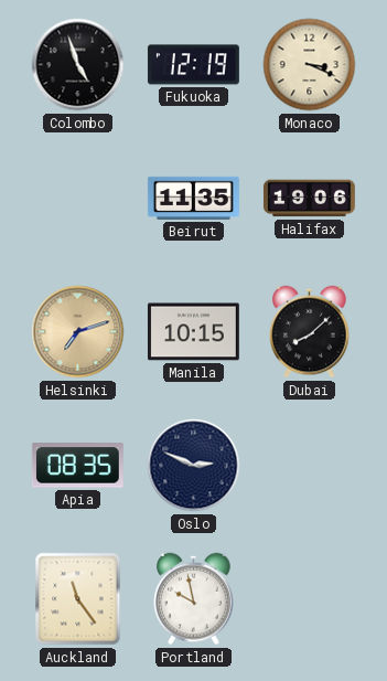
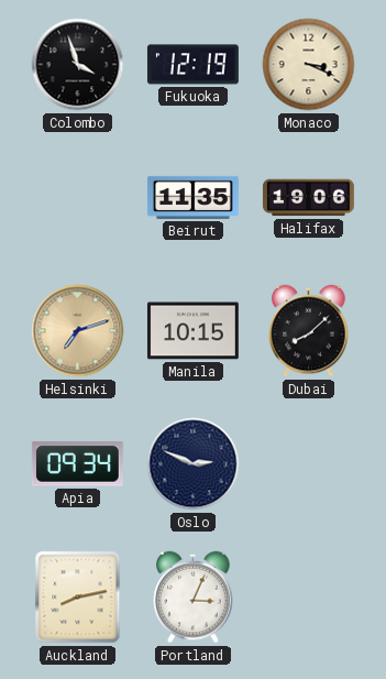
Colombo: 4:57 -> 3:57
Apia: 08:35 -> 09:34
Auckland: 11:24 -> 8:13
Portland: 9:58 -> 3:04
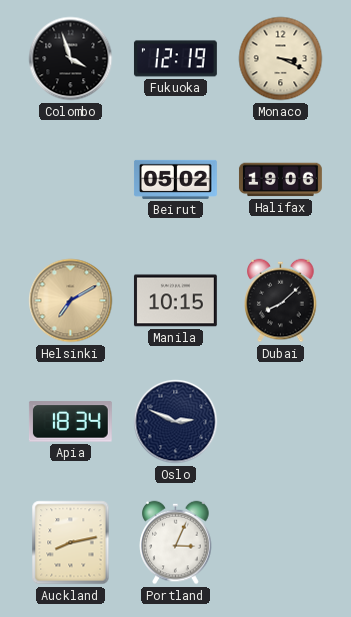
Beirut: 11:35 -> 05:02
Helsinki: 7:12 -> 7:10
Apia: 09:34 -> 18:34
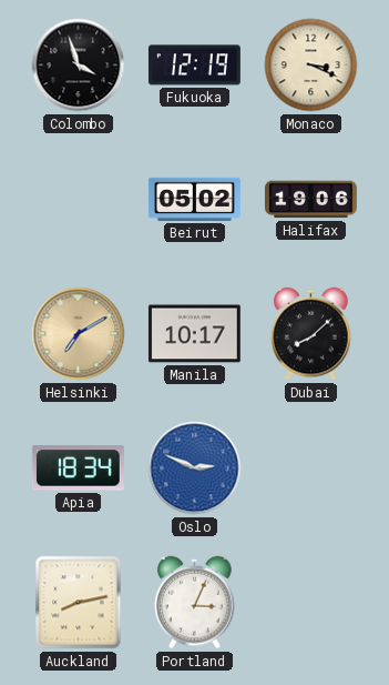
Manila: 10:15 -> 10:17
Oslo dial: navy -> blue
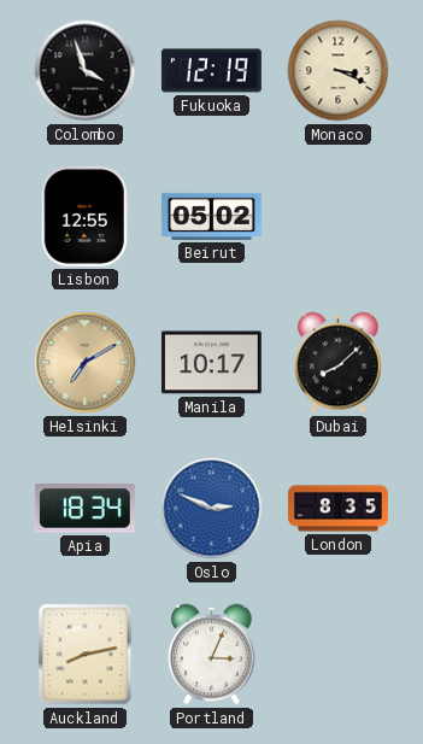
Lisbon: none -> 12:55
Halifax: 19:06 -> none
London: none -> 8:35
